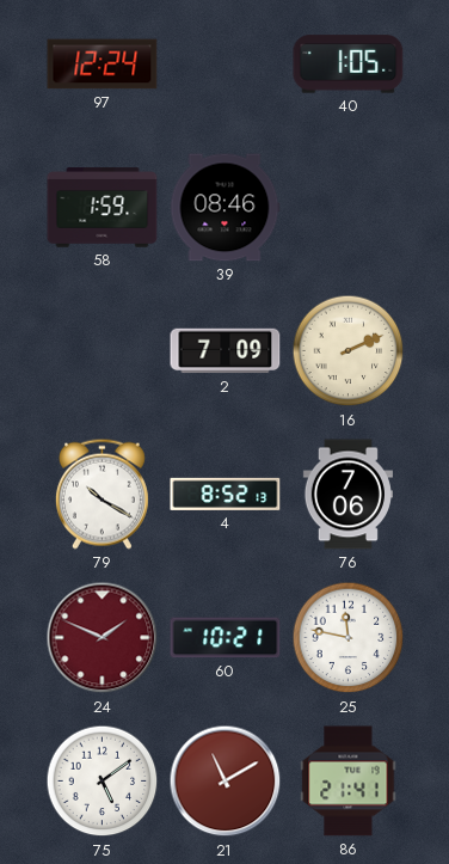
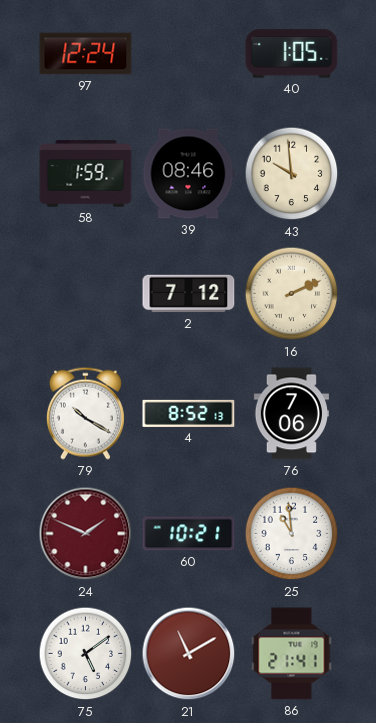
43: none -> 9:59
2: 7:09 -> 7:12
25: 11:47 -> 10:59
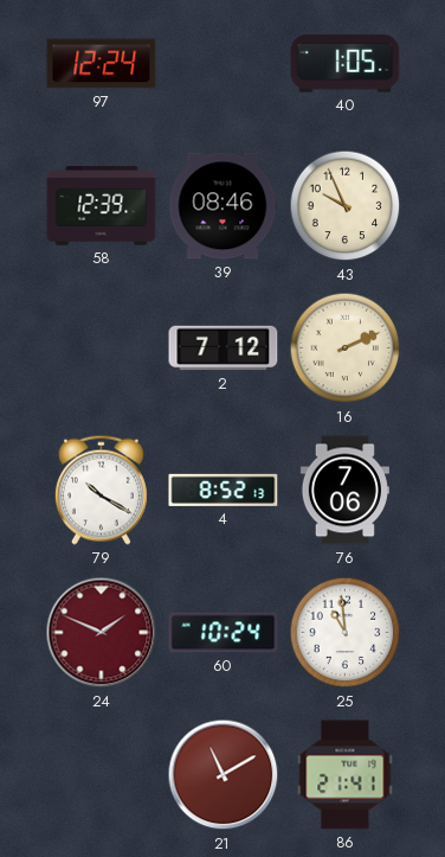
58: 1:59 -> 12:39
43: 9:59 -> 9:56
60: 10:21 -> 10:24
75: 5:09 -> none
